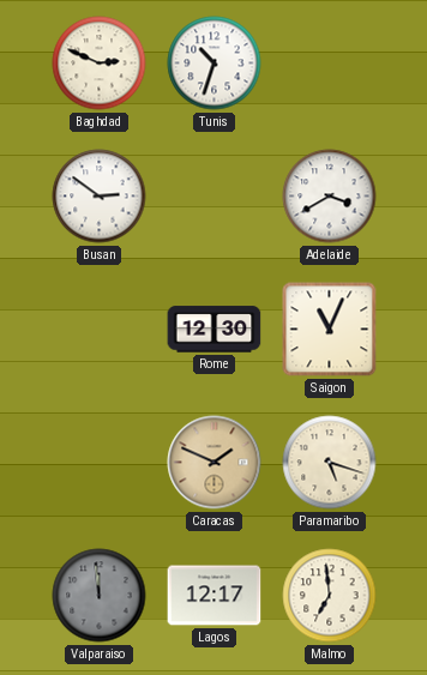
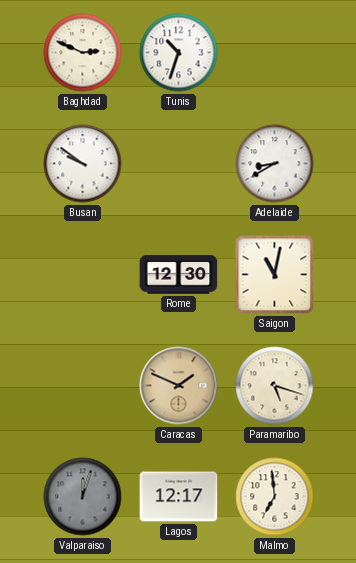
Busan: 2:51 -> 9:51
Adelaide: 3:40 -> 8:40
Saigon: 11:04 -> 11:02
Valparaiso: 11:59 -> 12:03
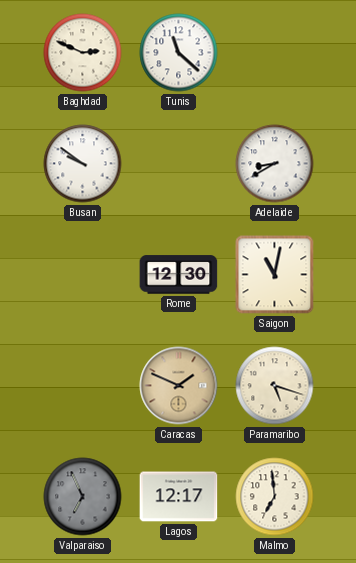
Tunis: 10:33 -> 11:22
Valparaiso: 12:03 -> 6:56
